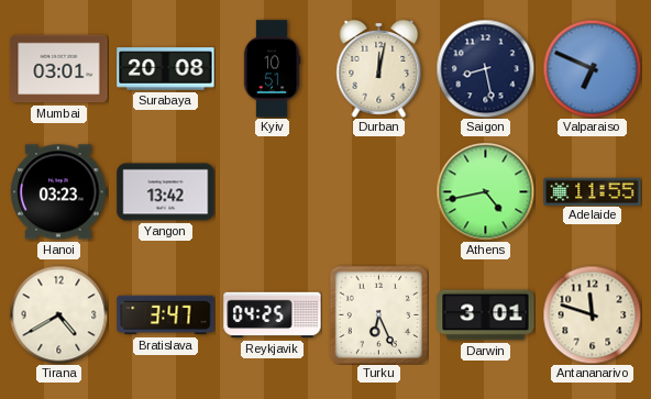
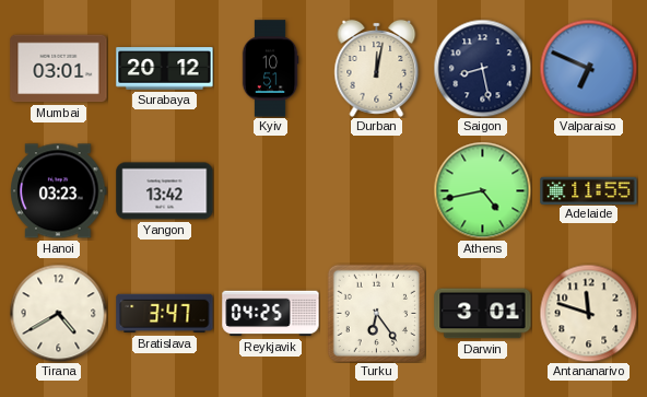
Surabaya: 20:08 -> 20:12
Turku: 6:26 -> 6:24
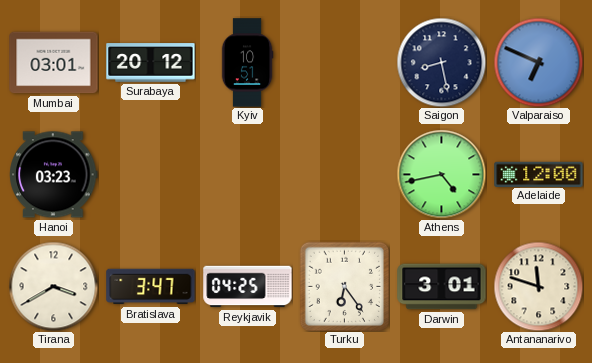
Durban: 12:02 -> none
Yangon: 13:42 -> none
Adelaide: 11:55 -> 12:00
Tirana: 4:40 -> 3:40
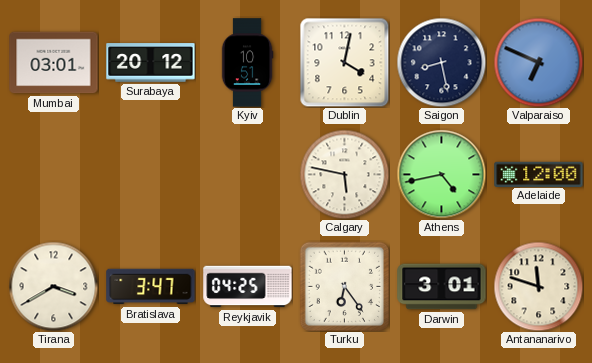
Dublin: none -> 4:02
Hanoi: 03:23 -> none
Calgary: none -> 5:47
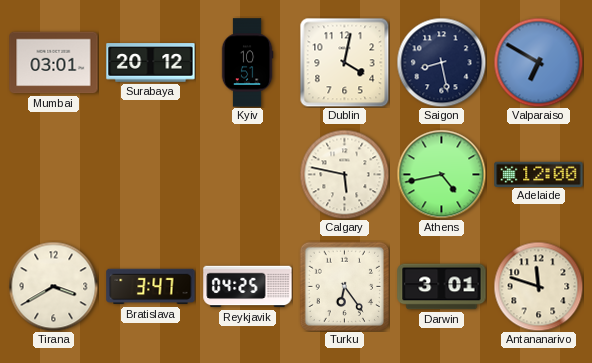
Valparaiso: 6:49 -> 6:50
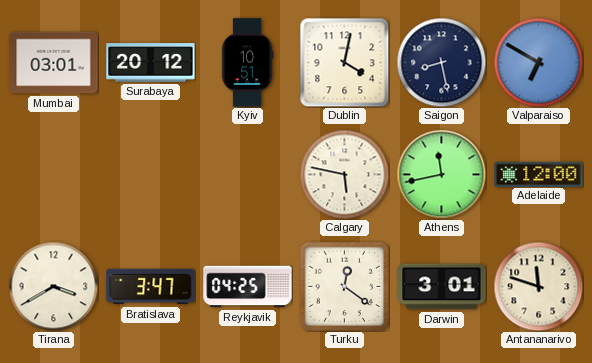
Athens: 4:43 -> 11:43
Turku: 6:24 -> 12:21
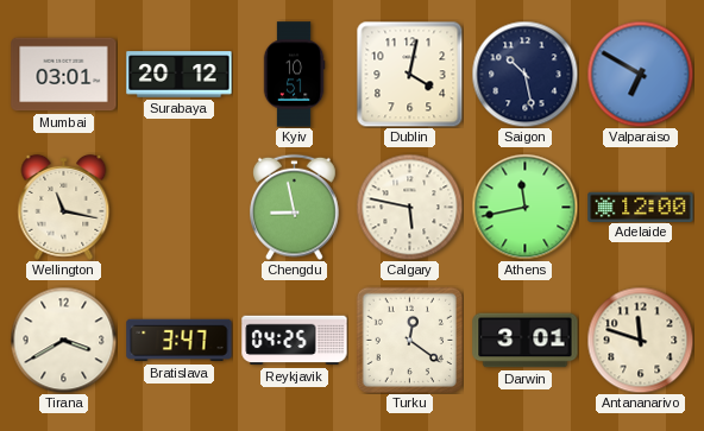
Saigon: 8:28 -> 10:28
Wellington: none -> 11:17
Chengdu: none -> 8:58
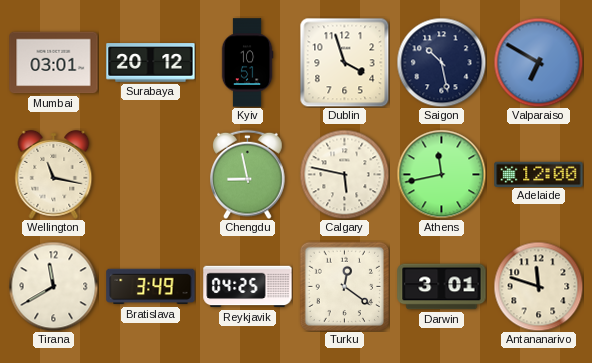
Dublin: 4:02 -> 3:57
Tirana: 3:40 -> 11:40
Bratislava: 3:47 -> 3:49
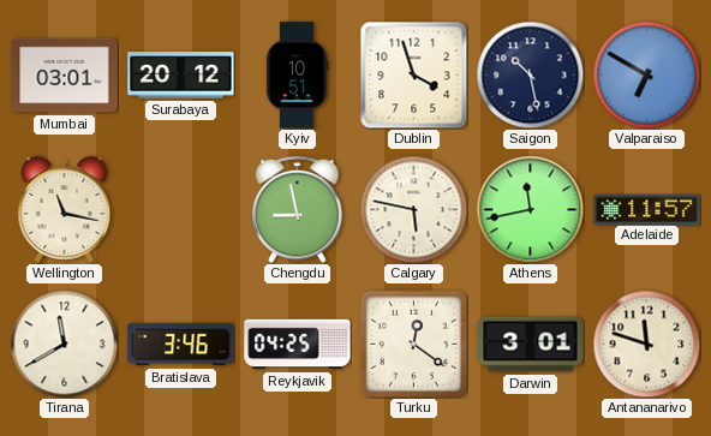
Adelaide: 12:00 -> 11:57
Bratislava: 3:49 -> 3:46
